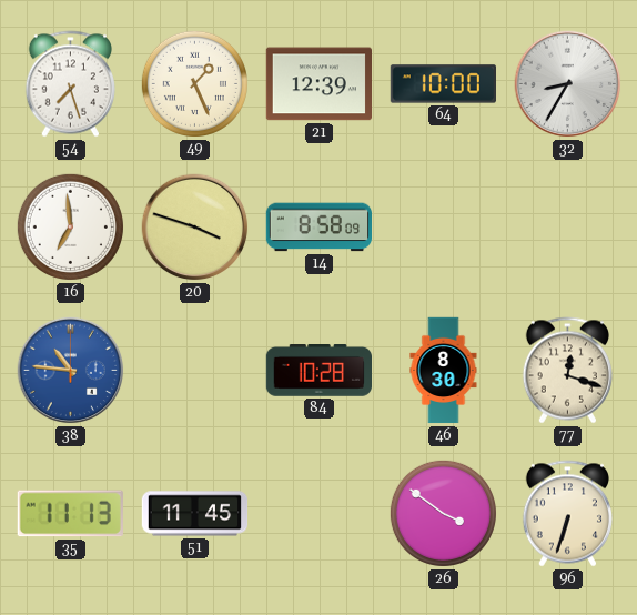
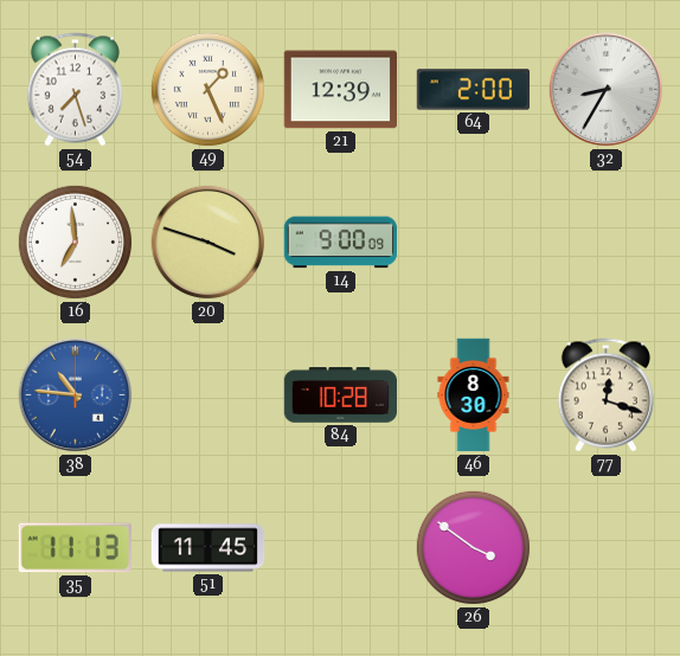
64: 10:00 -> 2:00
14: 8:58 -> 9:00
96: 6:33 -> none
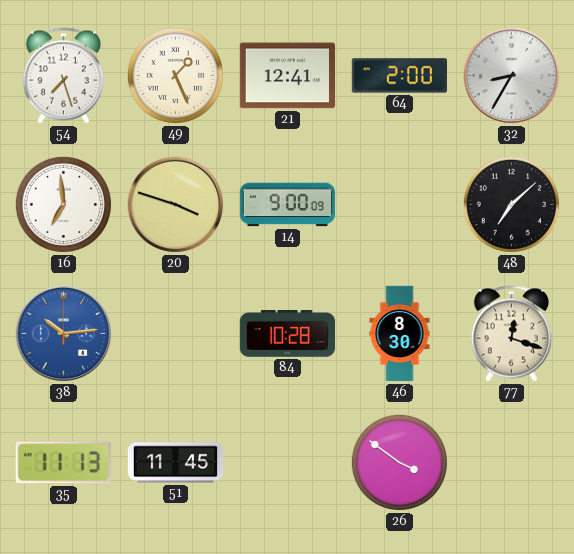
21: 12:39 -> 12:41
48: none -> 7:08
38: 10:46 -> 10:14
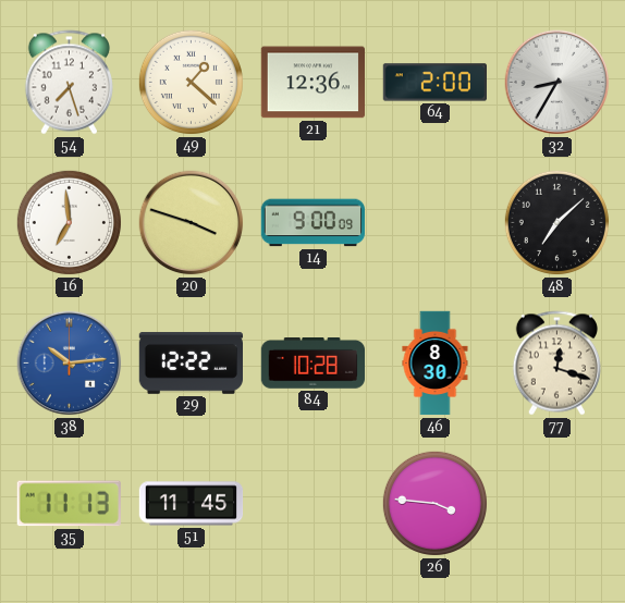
49: 1:26 -> 1:22
21: 12:41 -> 12:36
29: none -> 12:22
26: 3:51 -> 3:46
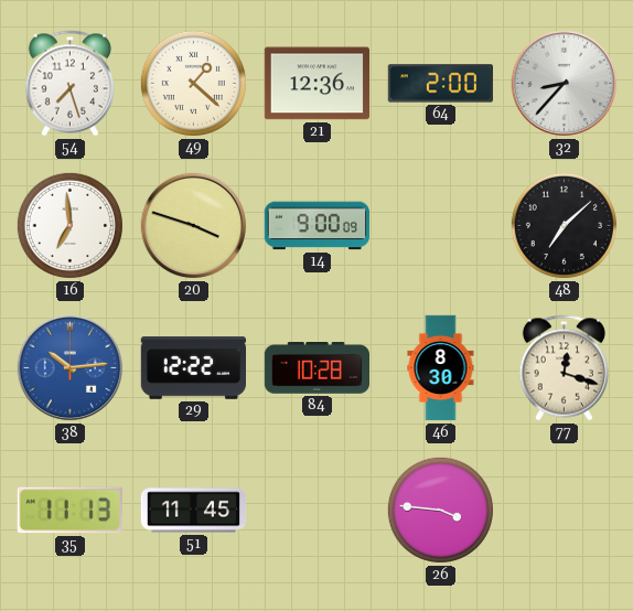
32: 8:35 -> 8:37
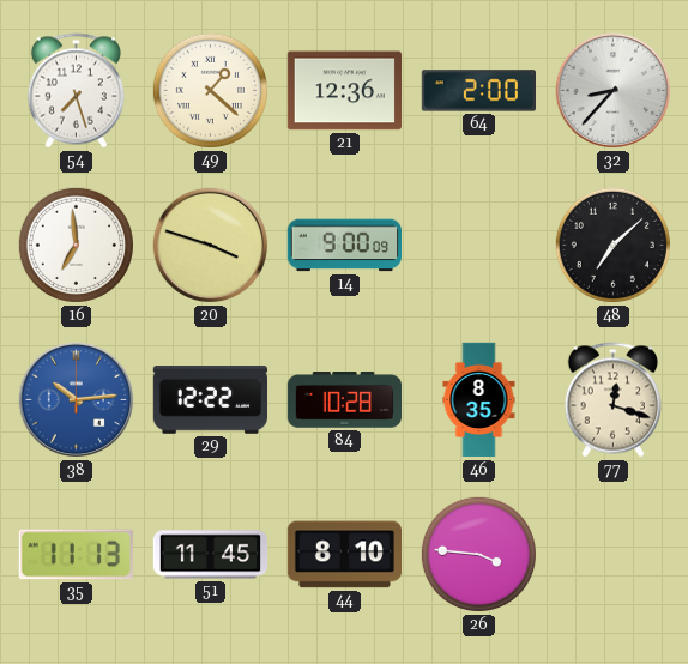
46: 8:30 -> 8:35
44: none -> 8:10
